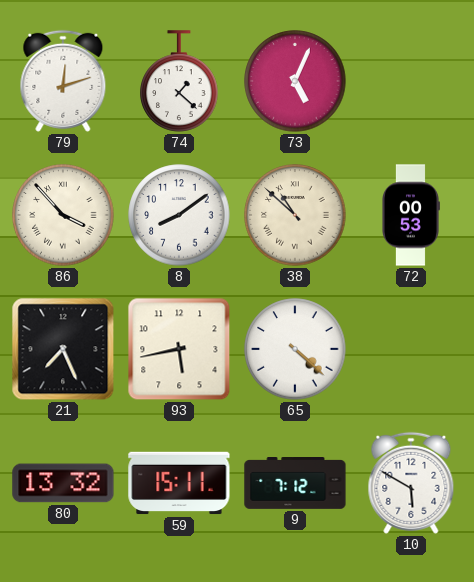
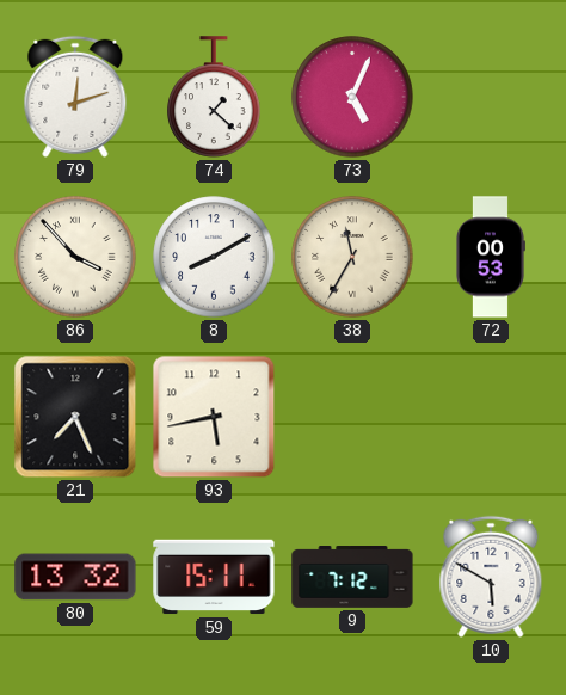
8: 8:09 -> 8:10
38: 10:52 -> 11:35
65: 4:22 -> none
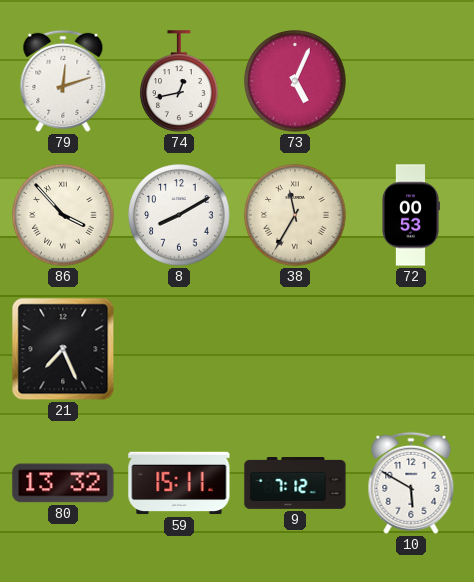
74: 1:22 -> 12:43
93: 5:43 -> none
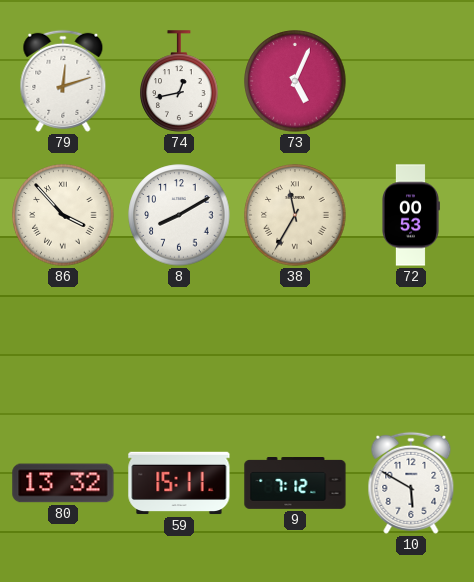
21: 7:26 -> none
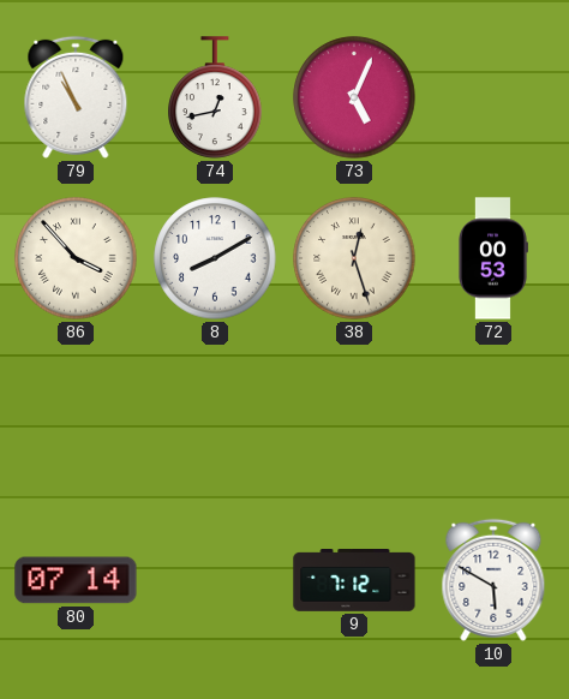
79: 12:12 -> 10:56
38: 11:35 -> 12:27
80: 13:32 -> 07:14
59: 15:11 -> none
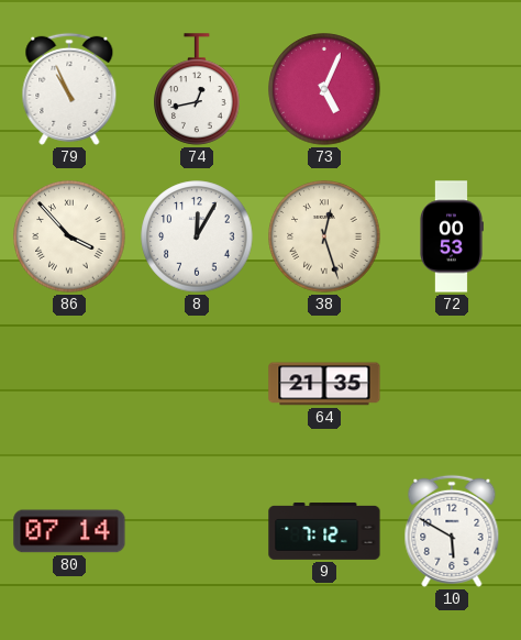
8: 8:10 -> 12:05
64: none -> 21:35
